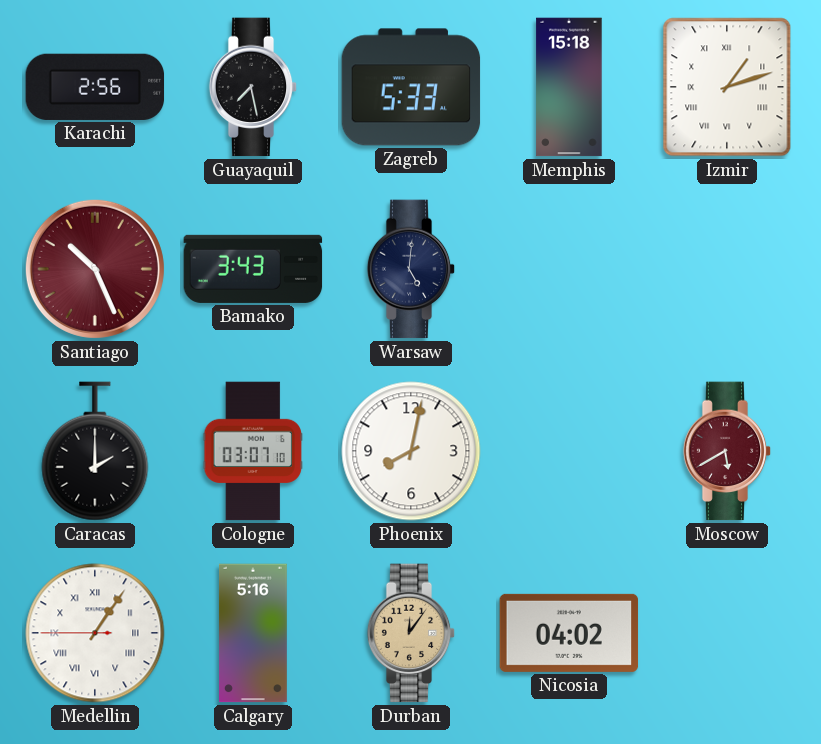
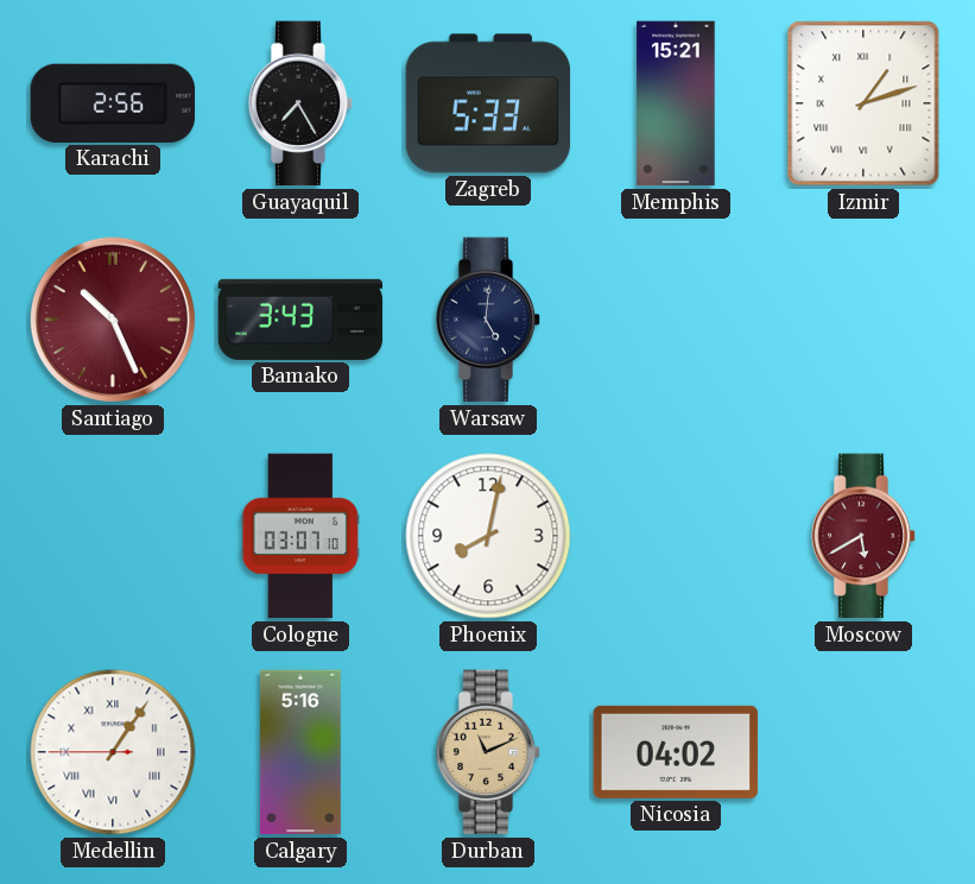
Guayaquil: 7:28 -> 7:25
Memphis: 15:18 -> 15:21
Caracas: 2:00 -> none
Durban: 12:06 -> 11:11
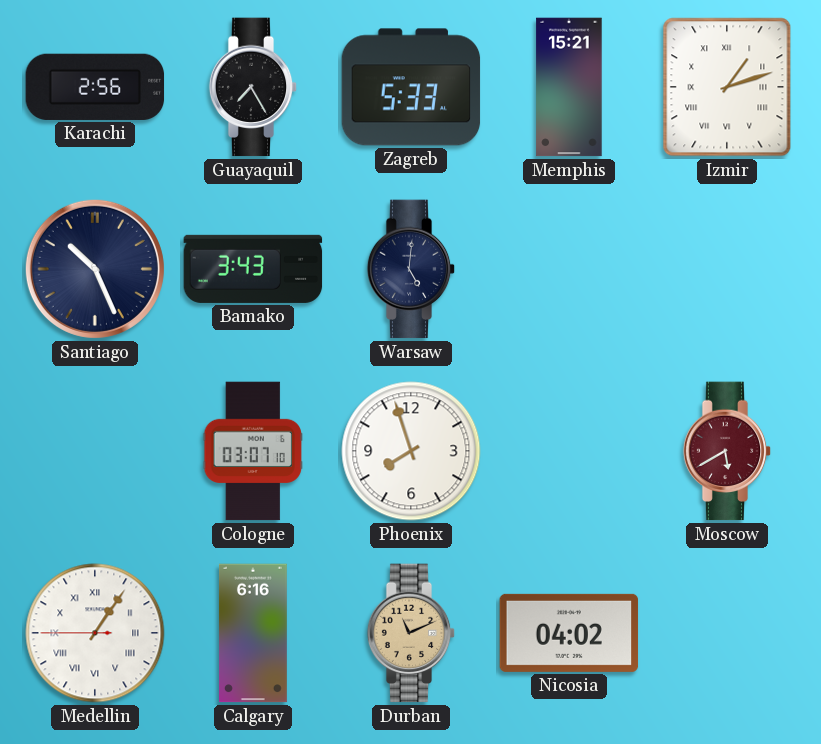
Santiago dial: burgundy -> navy
Phoenix: 8:02 -> 7:57
Calgary: 5:16 -> 6:16
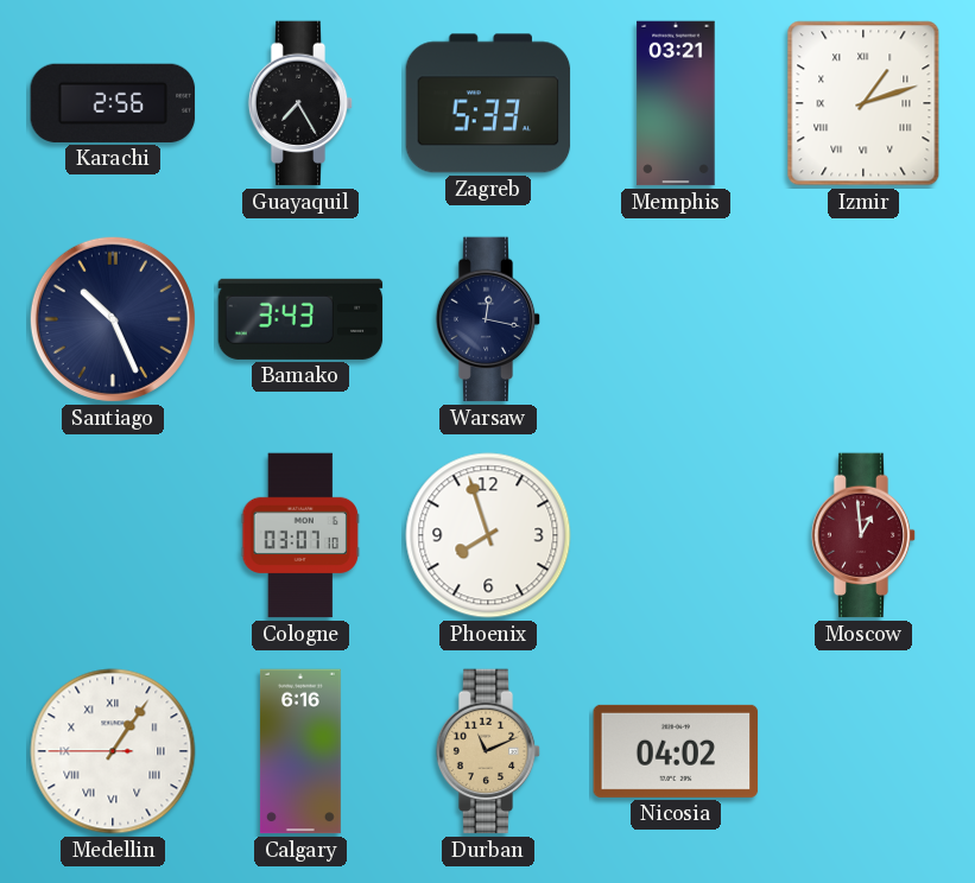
Memphis: 15:21 -> 03:21
Warsaw: 5:01 -> 12:17
Moscow: 5:40 -> 12:59
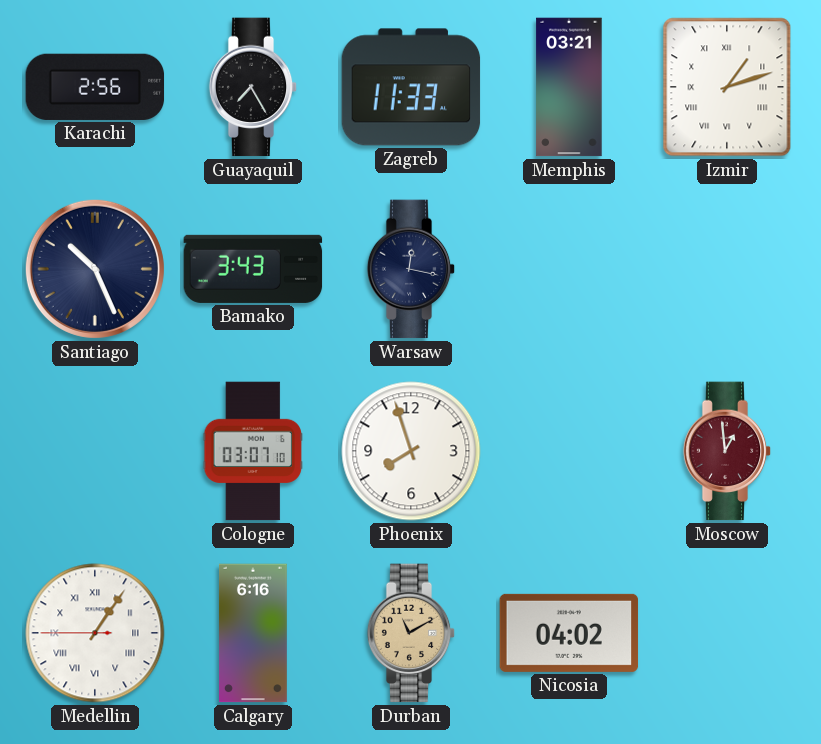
Zagreb: 5:33 -> 11:33
Durban: 11:11 -> 11:10
